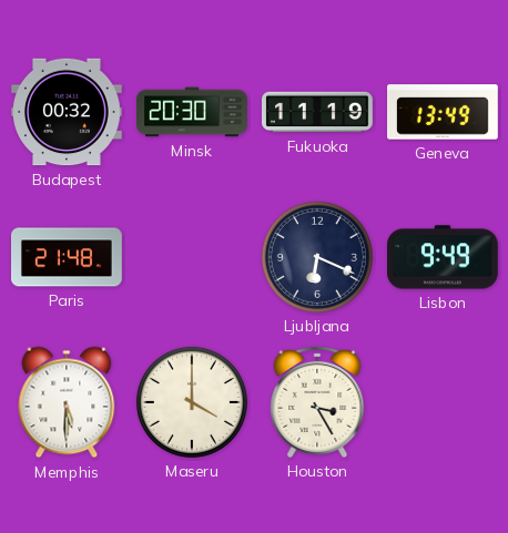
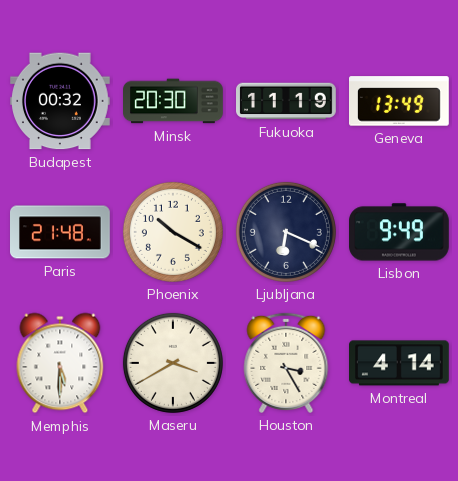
Phoenix: none -> 10:20
Maseru: 4:00 -> 3:40
Montreal: none -> 4:14
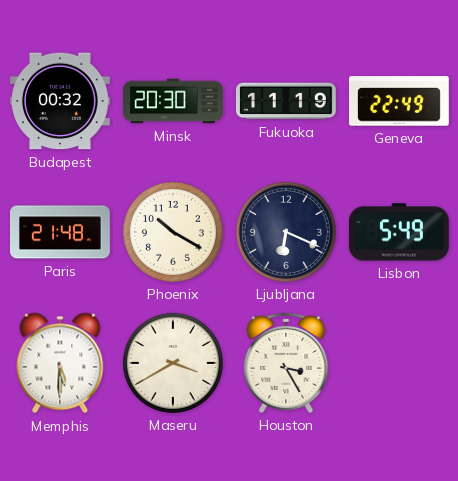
Geneva: 13:49 -> 22:49
Lisbon: 9:49 -> 5:49
Montreal: 4:14 -> none
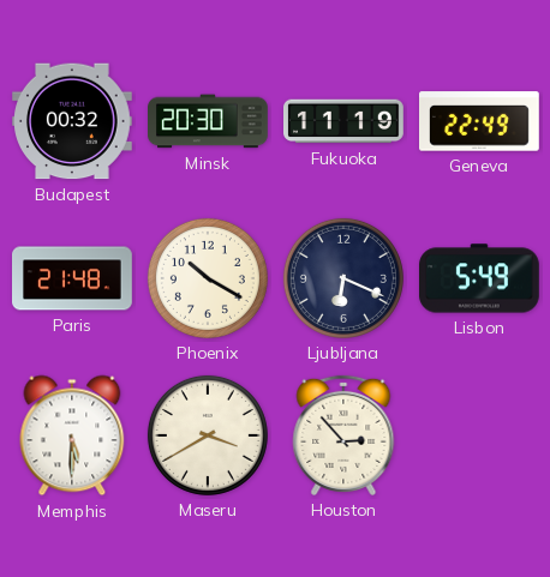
Houston: 3:25 -> 2:53
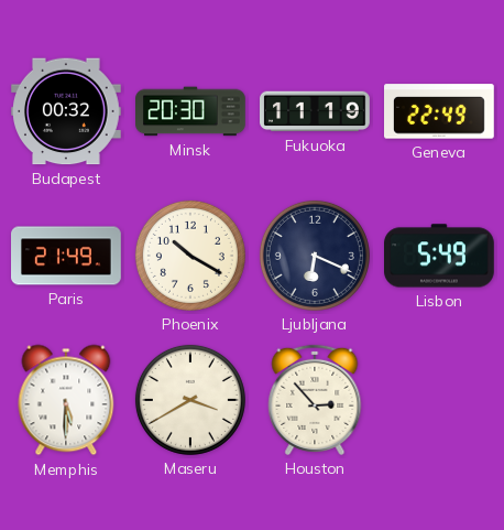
Paris: 21:48 -> 21:49
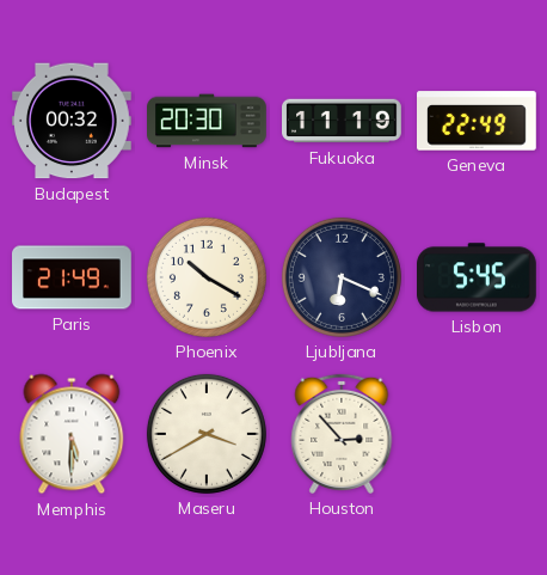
Lisbon: 5:49 -> 5:45
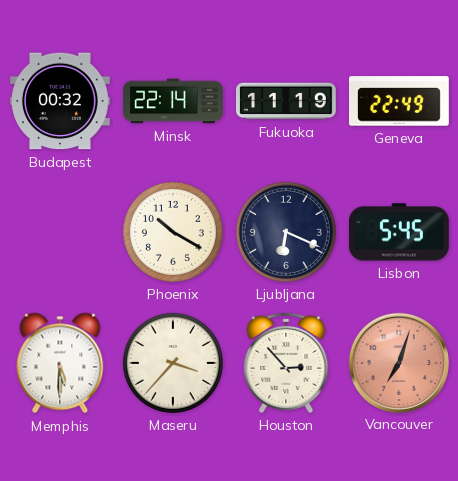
Minsk: 20:30 -> 22:14
Paris: 21:49 -> none
Maseru: 3:40 -> 3:37
Vancouver: none -> 7:03
